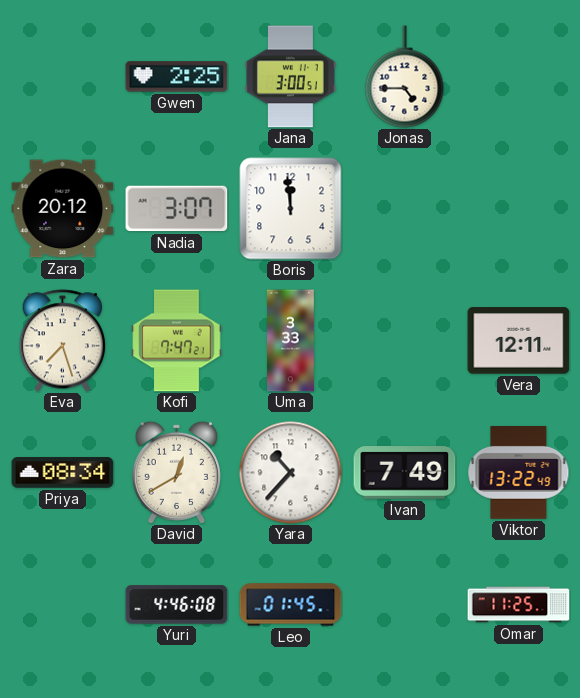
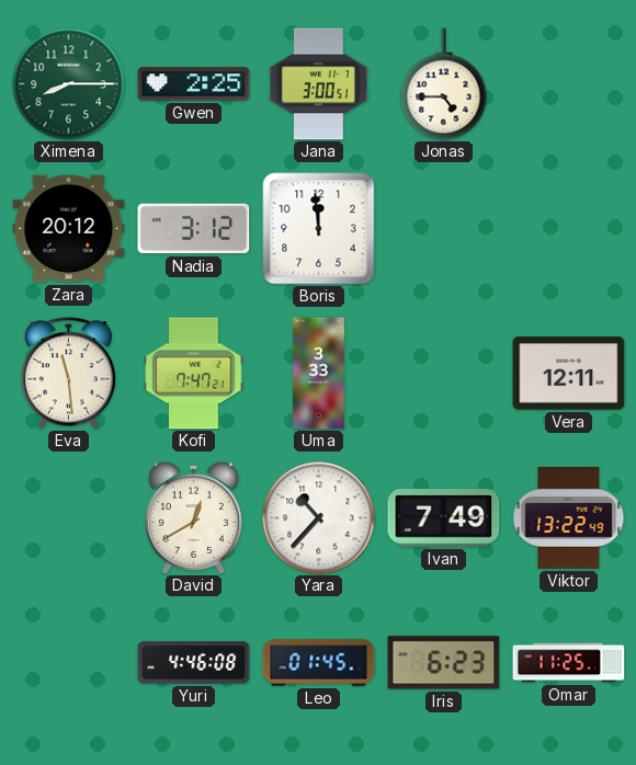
Ximena: none -> 8:15
Nadia: 3:07 -> 3:12
Eva: 7:27 -> 11:29
Priya: 08:34 -> none
Iris: none -> 6:23
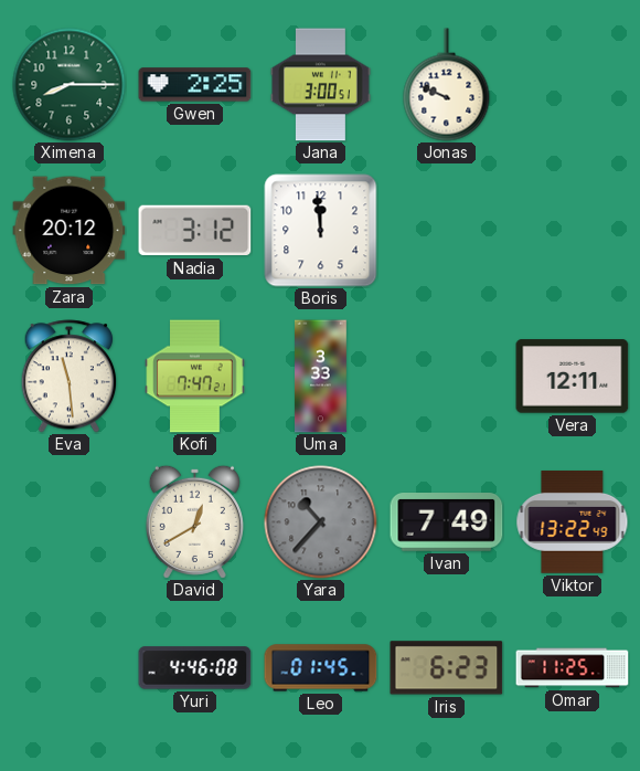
Jonas: 4:45 -> 9:49
Yara dial: white -> grey
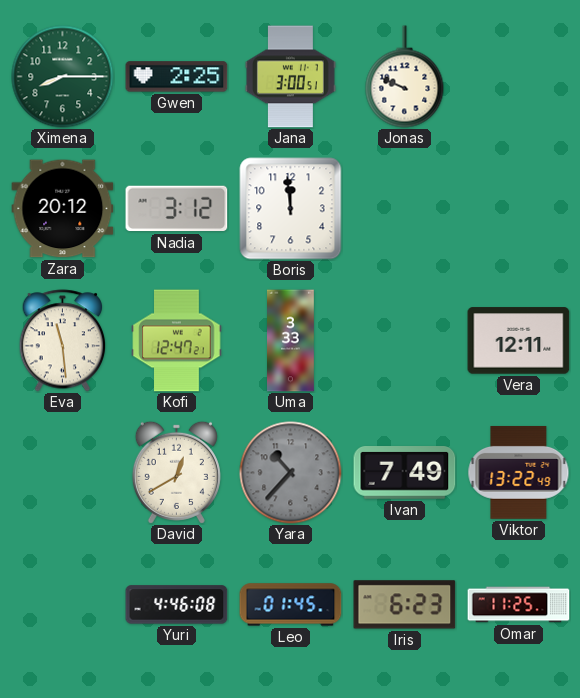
Kofi: 7:47 -> 12:47
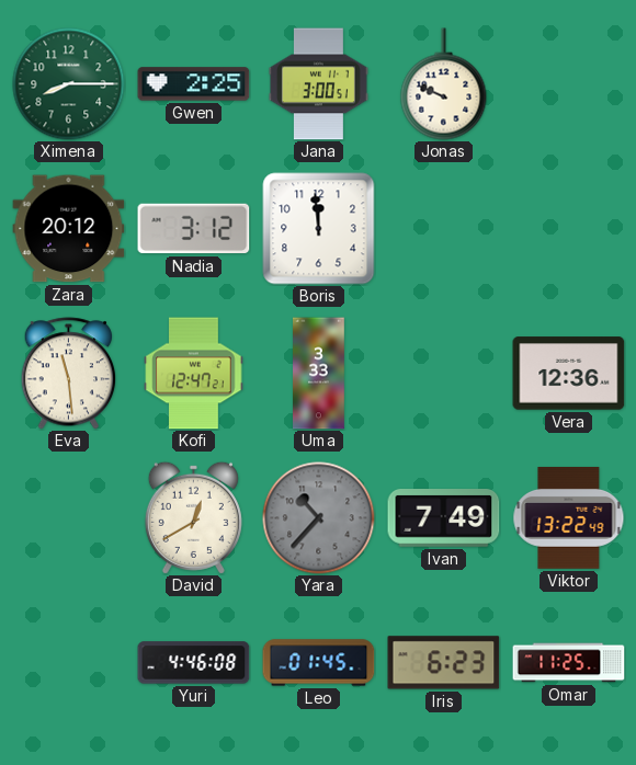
Vera: 12:11 -> 12:36
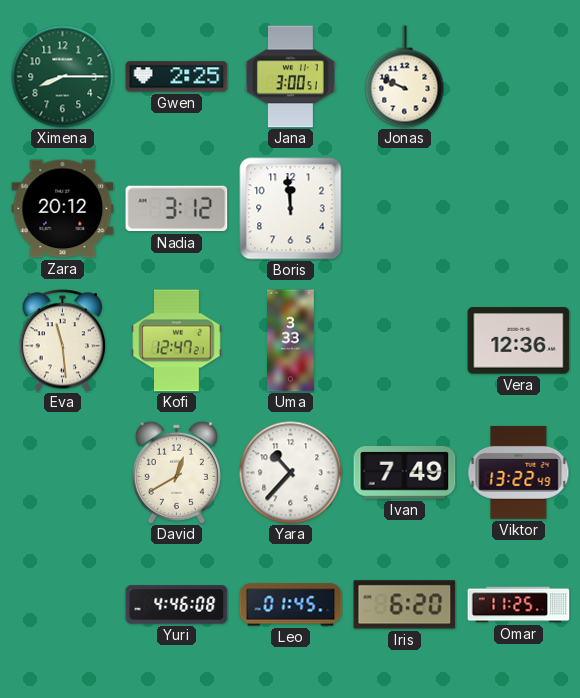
Yara dial: grey -> white
Iris: 6:23 -> 6:20
